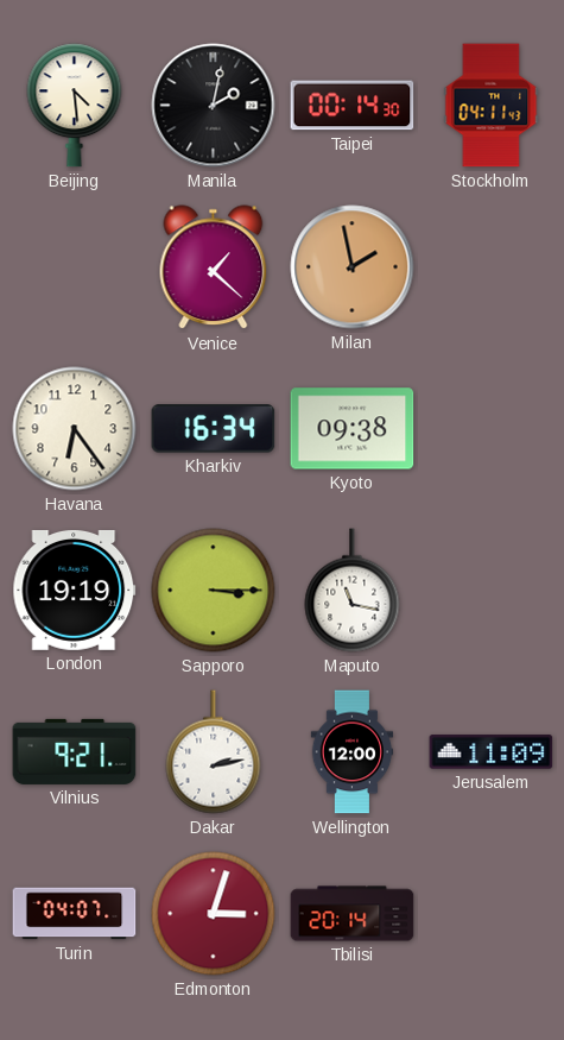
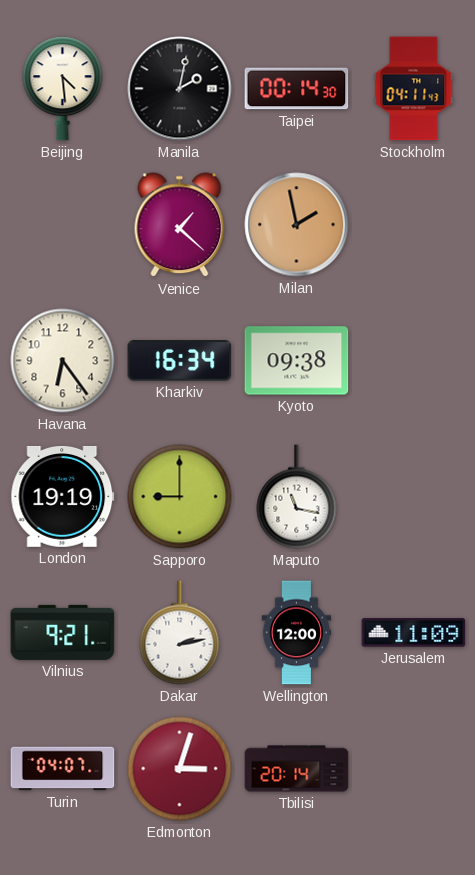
Sapporo: 3:15 -> 9:00
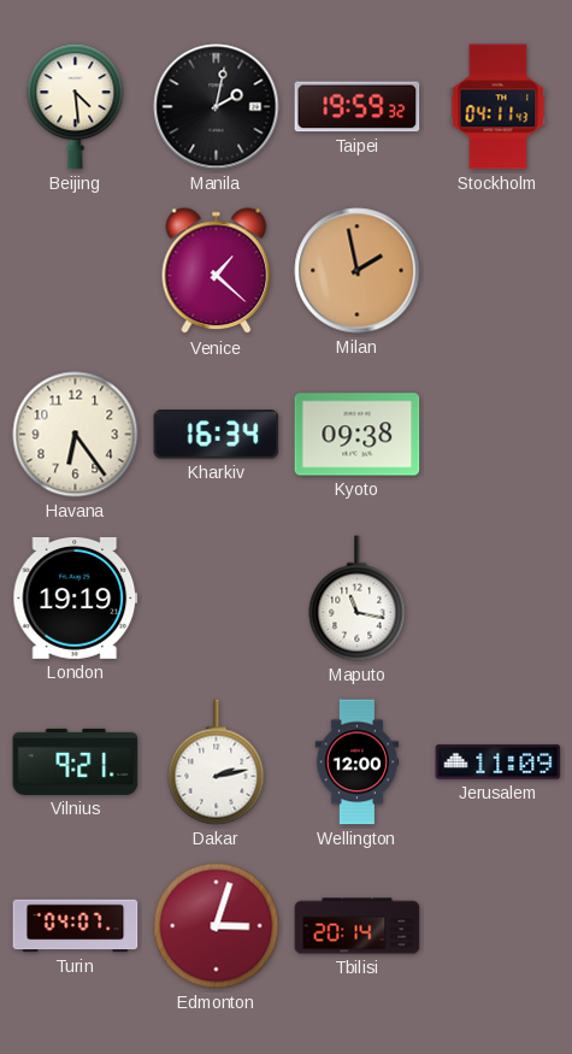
Taipei: 00:14 -> 19:59
Sapporo: 9:00 -> none
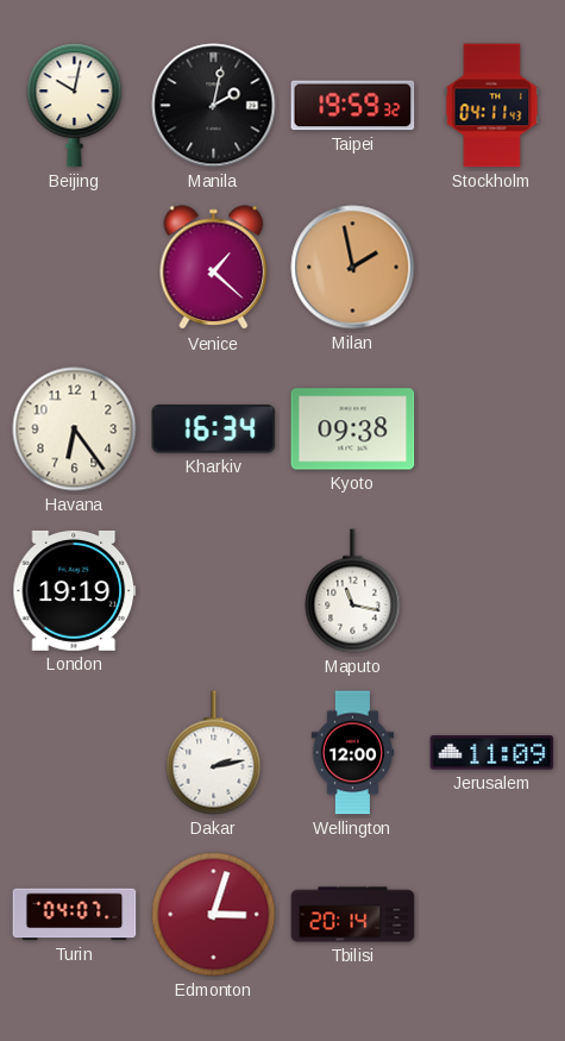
Beijing: 4:29 -> 10:02
Vilnius: 9:21 -> none
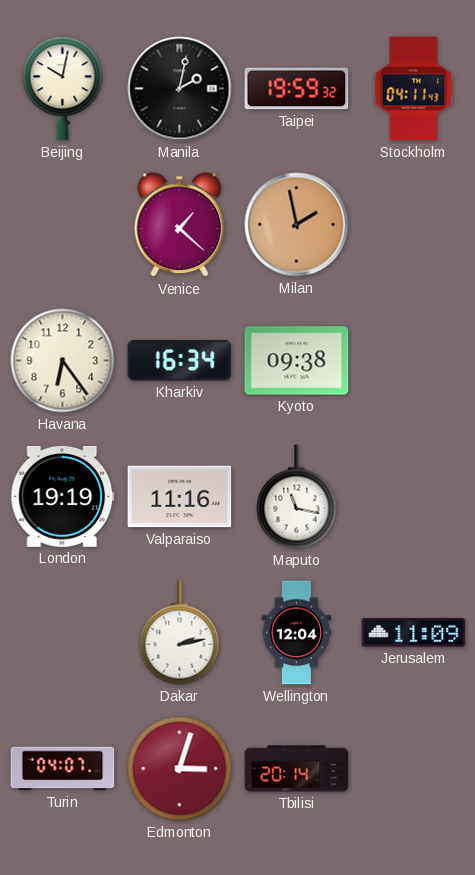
Valparaiso: none -> 11:16
Wellington: 12:00 -> 12:04
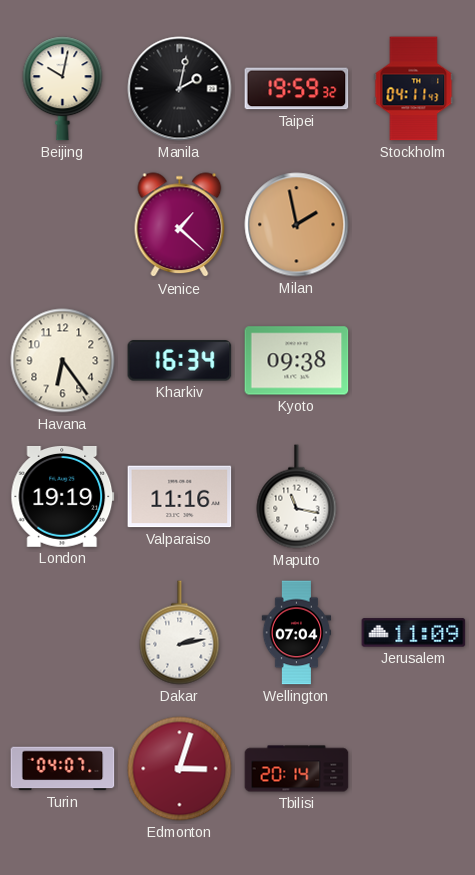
Wellington: 12:04 -> 07:04
